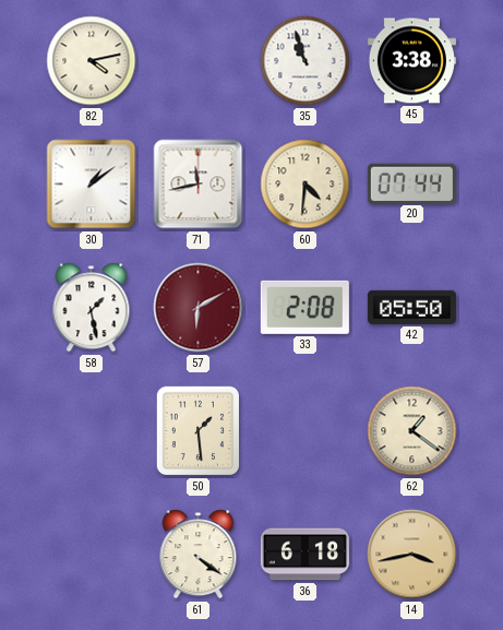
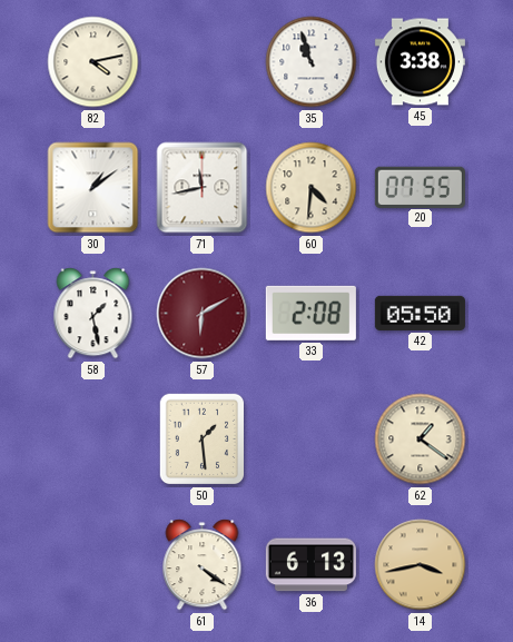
20: 07:44 -> 07:55
36: 6:18 -> 6:13
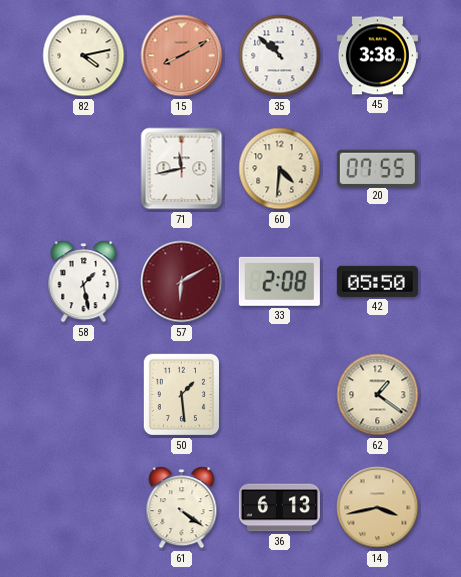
15: none -> 8:10
35: 10:57 -> 10:52
30: 1:09 -> none
